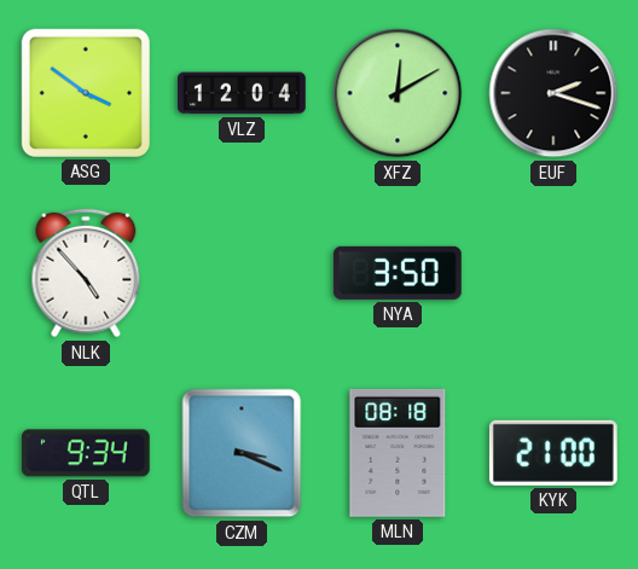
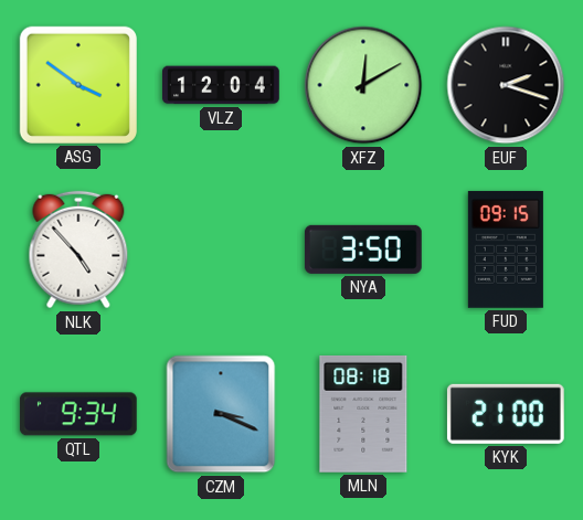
FUD: none -> 09:15
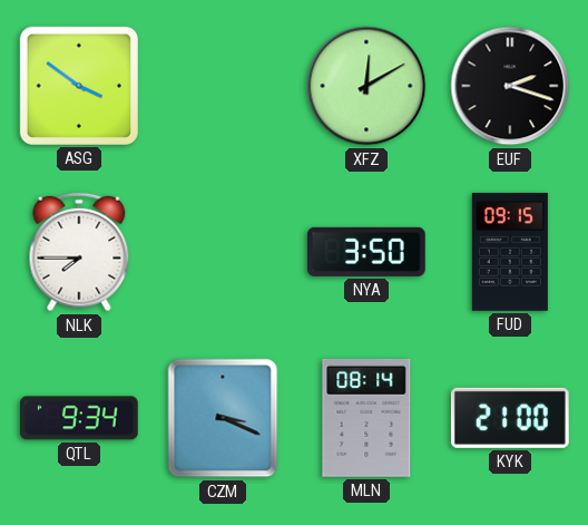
VLZ: 12:04 -> none
NLK: 4:53 -> 7:45
MLN: 08:18 -> 08:14
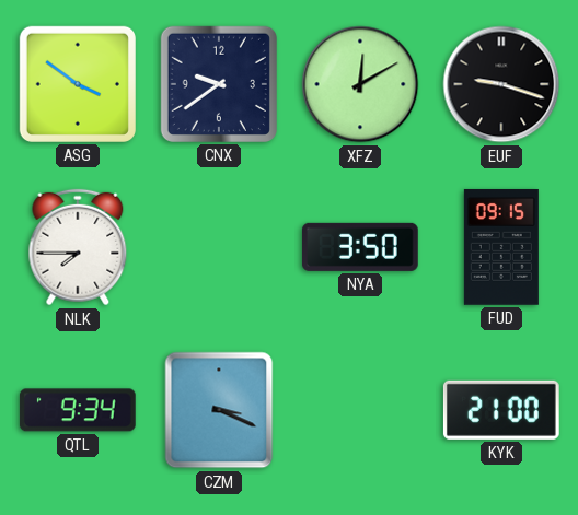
CNX: none -> 9:39
EUF: 2:18 -> 9:18
MLN: 08:14 -> none
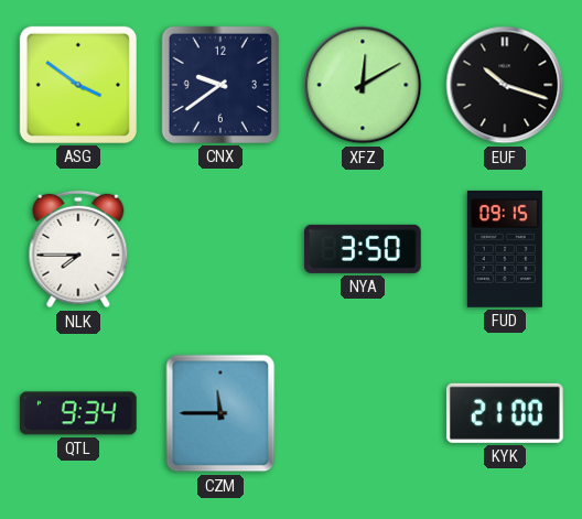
EUF: 9:18 -> 10:18
CZM: 3:19 -> 11:45
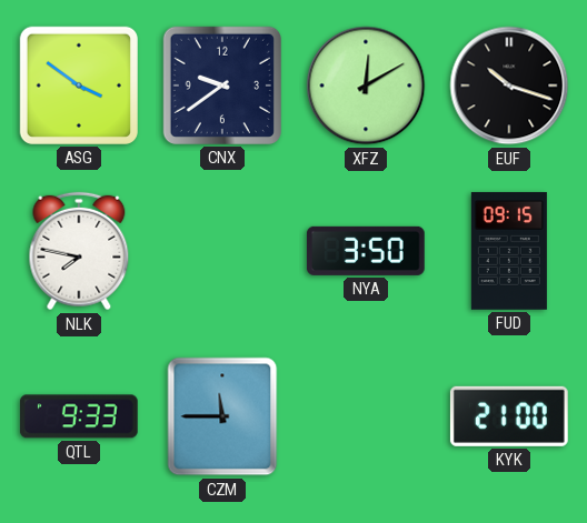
NLK: 7:45 -> 7:47
QTL: 9:34 -> 9:33
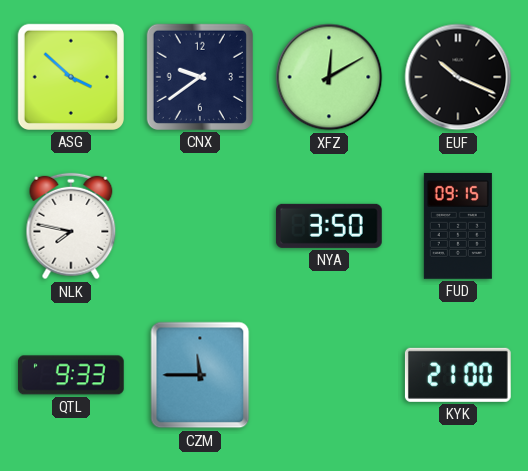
ASG: 3:51 -> 3:52
EUF: 10:18 -> 10:19
